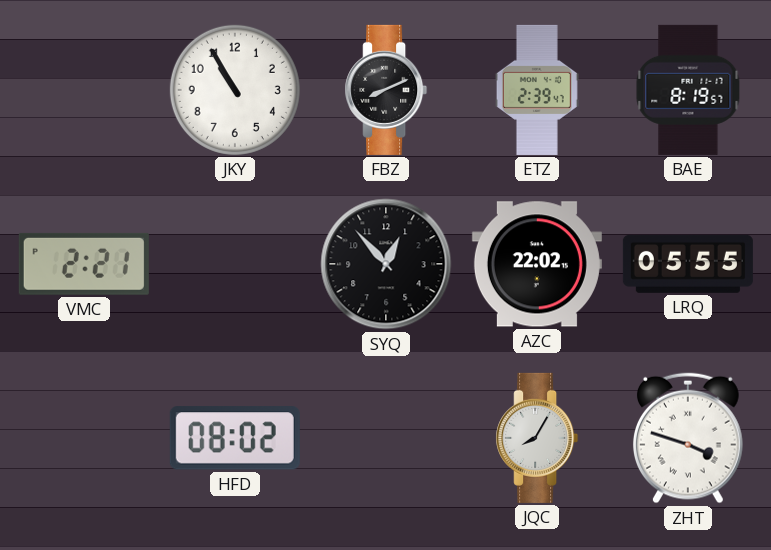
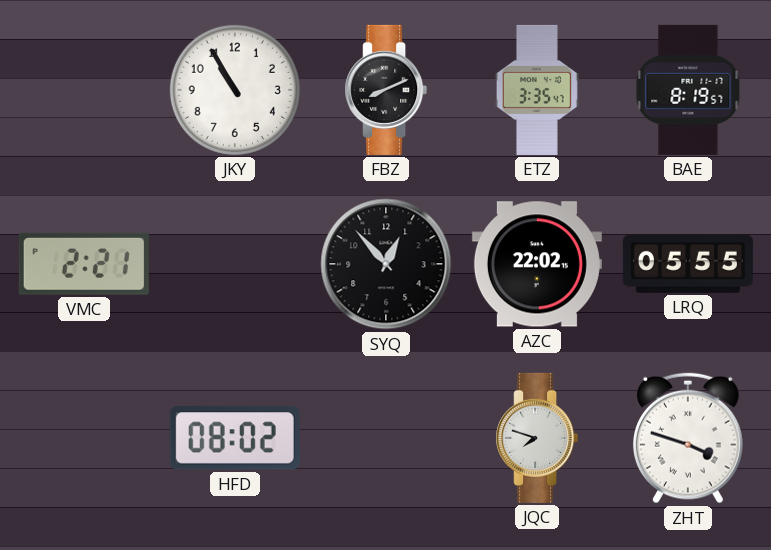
ETZ: 2:39 -> 3:35
JQC: 8:05 -> 7:48
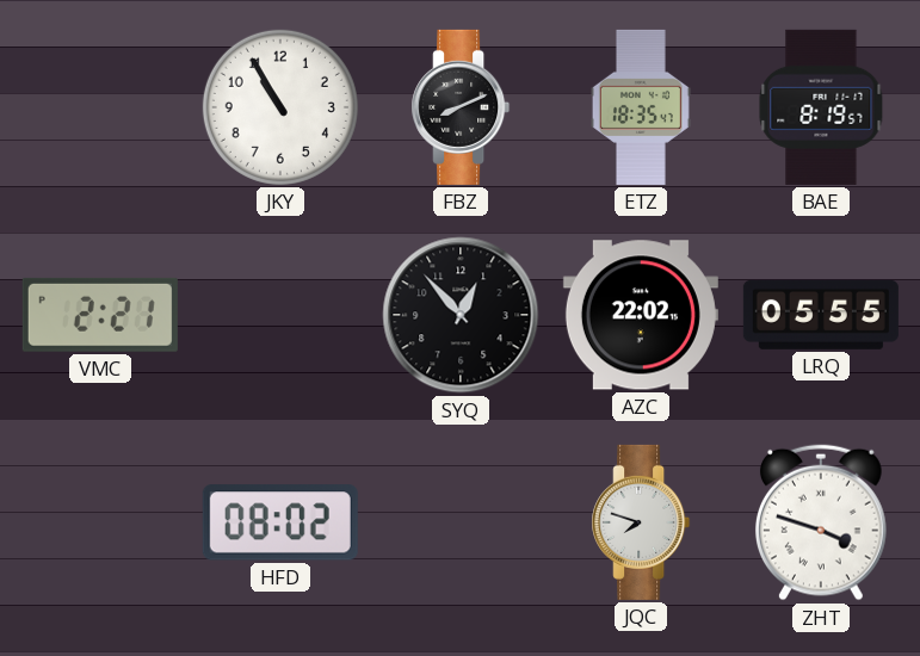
ETZ: 3:35 -> 18:35
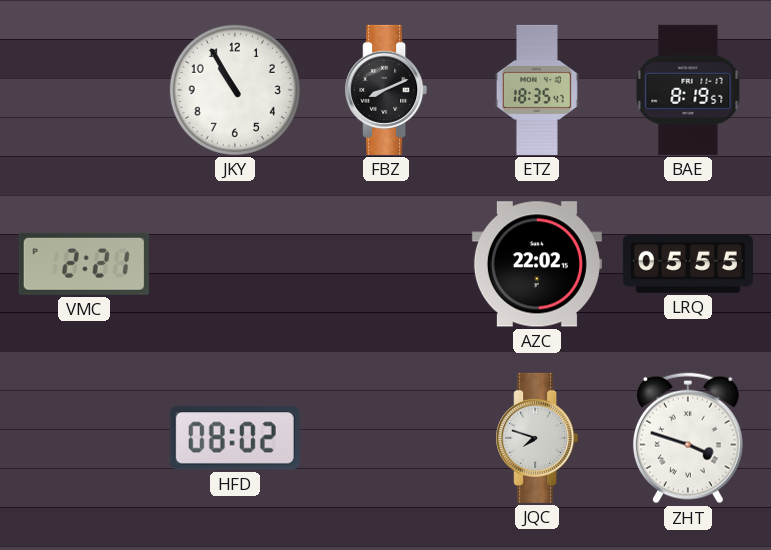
SYQ: 12:53 -> none
